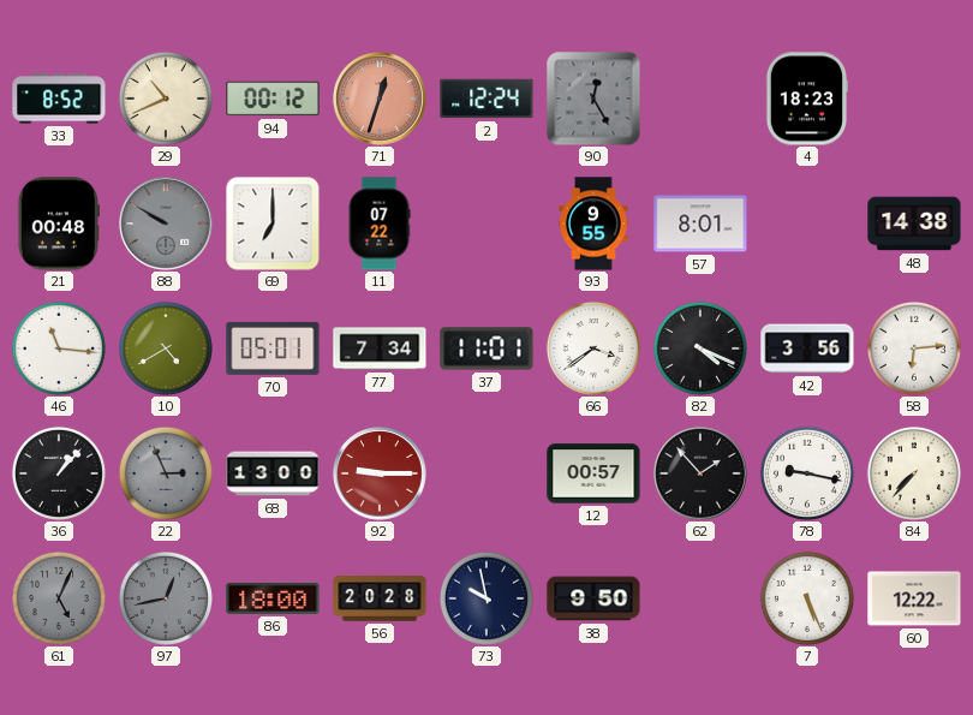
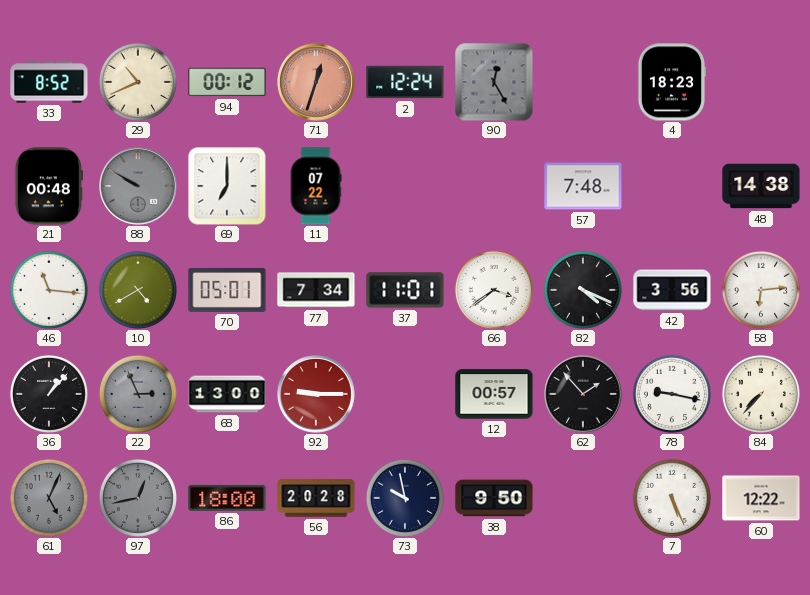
93: 9:55 -> none
57: 8:01 -> 7:48
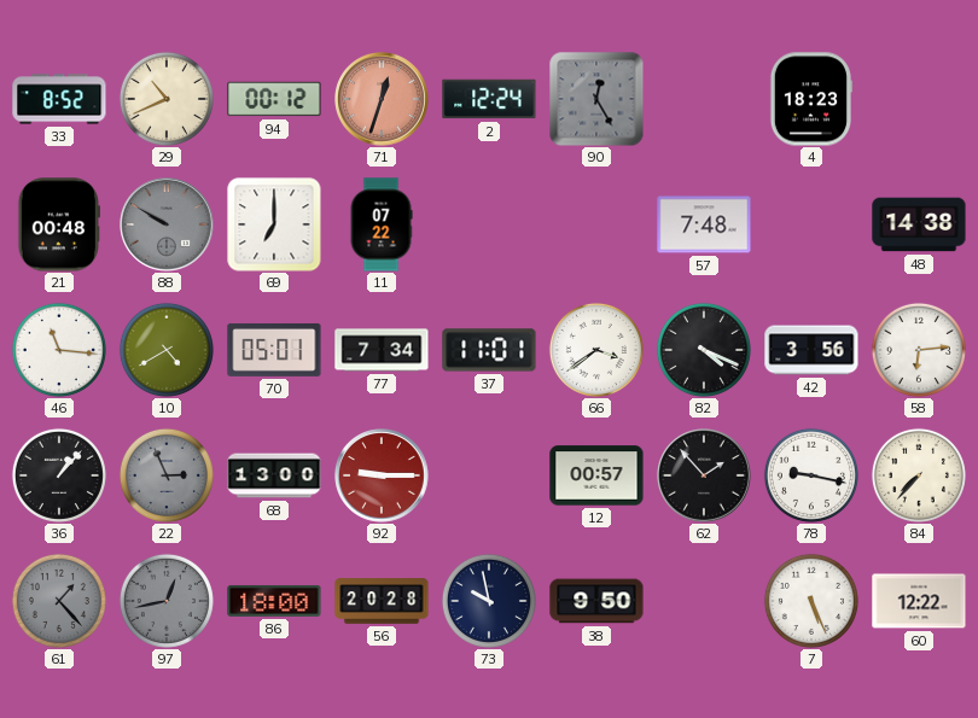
61: 5:04 -> 1:23
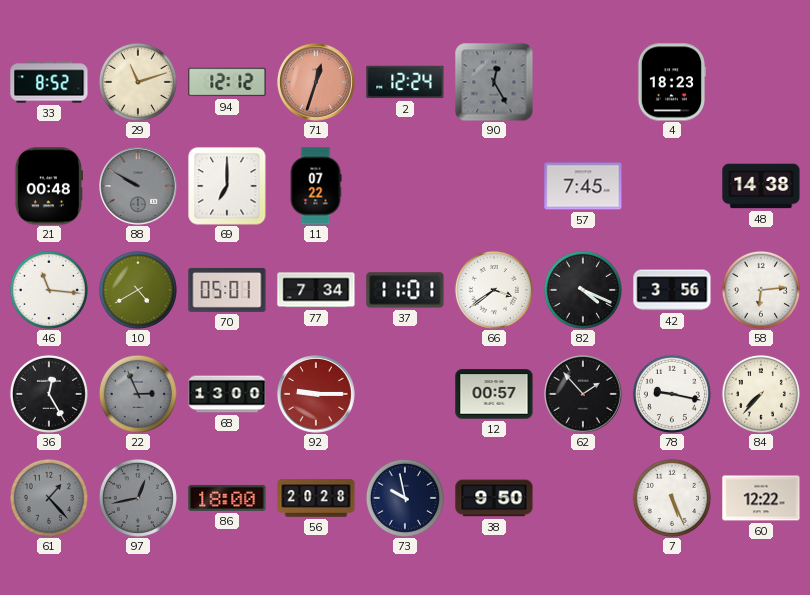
29: 10:41 -> 11:12
94: 00:12 -> 12:12
57: 7:48 -> 7:45
36: 1:07 -> 12:25
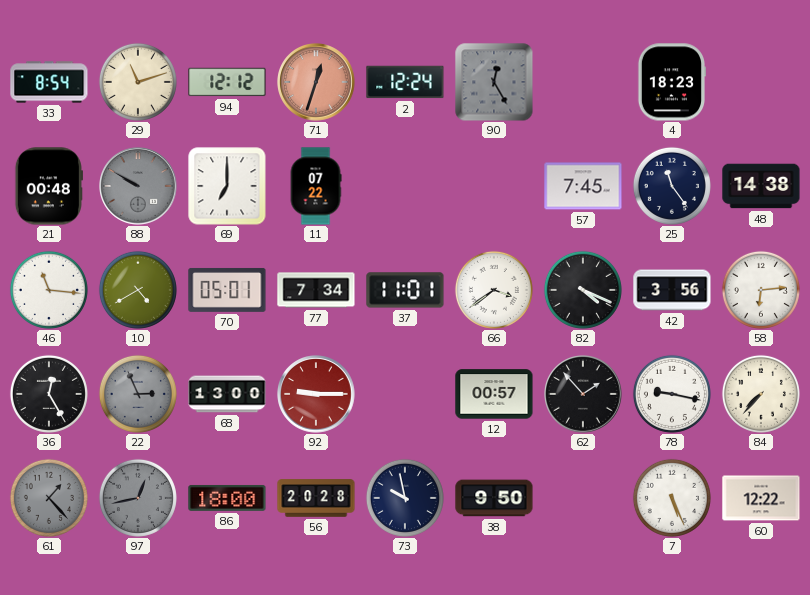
33: 8:52 -> 8:54
25: none -> 11:24
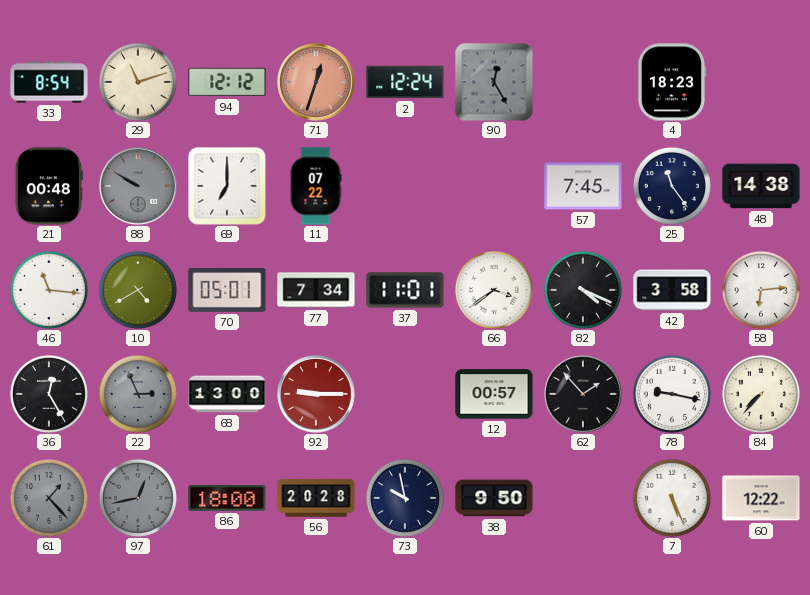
42: 3:56 -> 3:58
